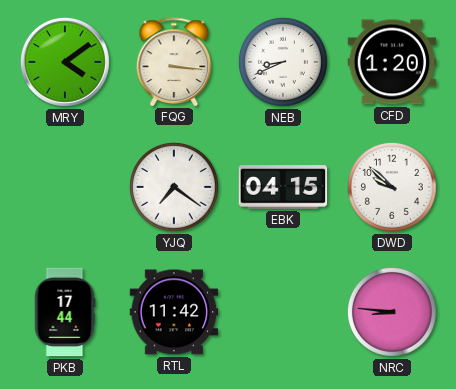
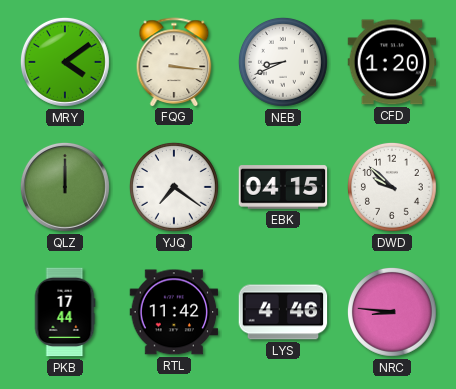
QLZ: none -> 12:00
LYS: none -> 4:46
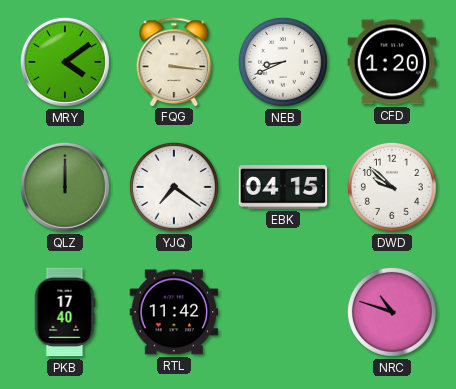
PKB: 17:44 -> 17:40
LYS: 4:46 -> none
NRC: 8:46 -> 10:48
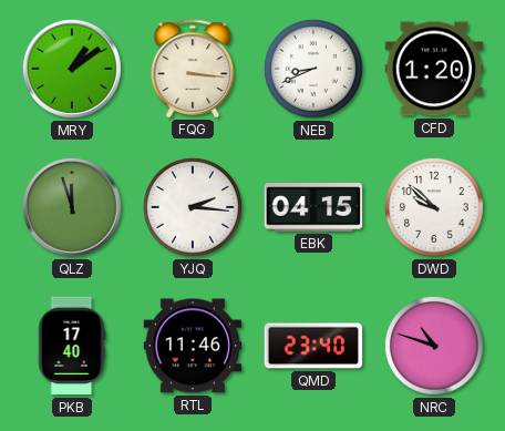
MRY: 4:09 -> 1:09
QLZ: 12:00 -> 11:57
YJQ: 7:21 -> 2:16
RTL: 11:42 -> 11:46
QMD: none -> 23:40
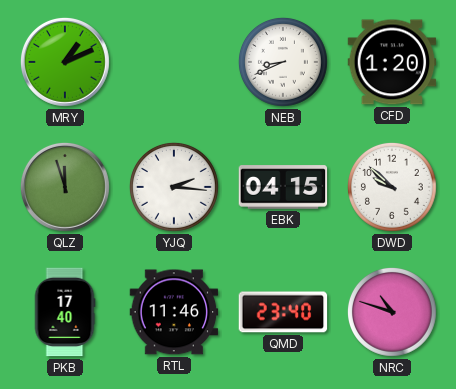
MRY: 1:09 -> 1:11
FQG: 3:16 -> none
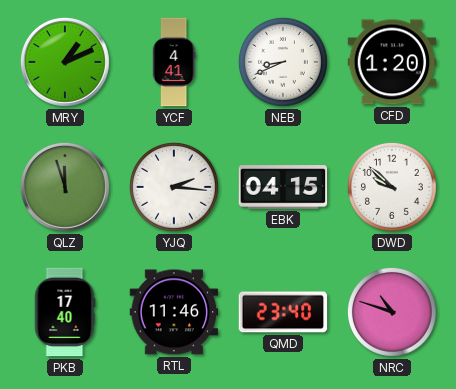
YCF: none -> 4:41
